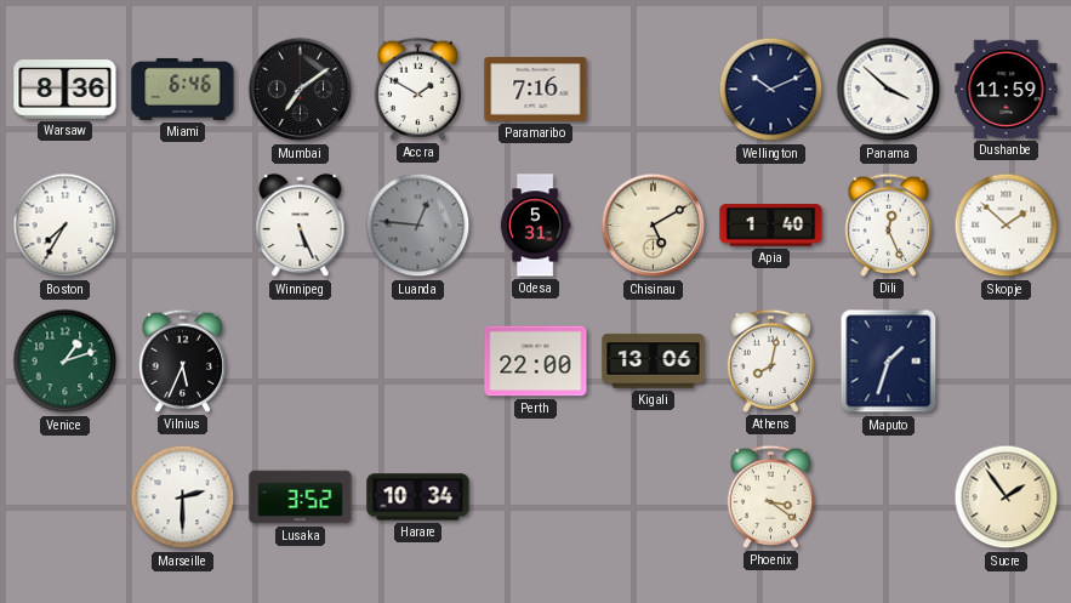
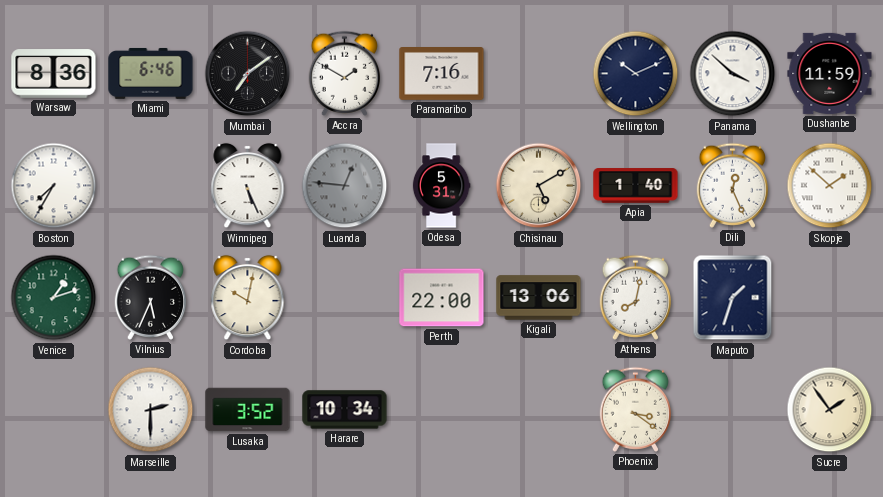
Cordoba: none -> 10:02
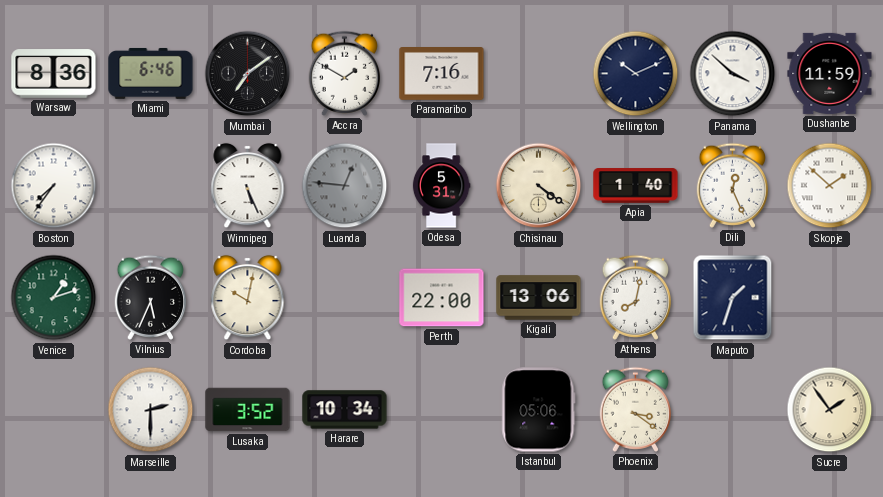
Boston: 7:35 -> 7:36
Chisinau: 5:10 -> 4:21
Istanbul: none -> 05:06
